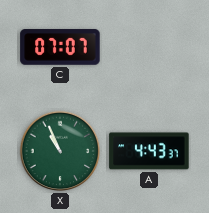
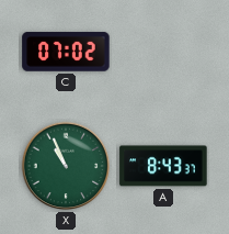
C: 07:07 -> 07:02
A: 4:43 -> 8:43
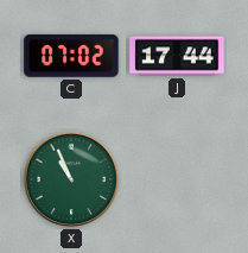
J: none -> 17:44
A: 8:43 -> none
